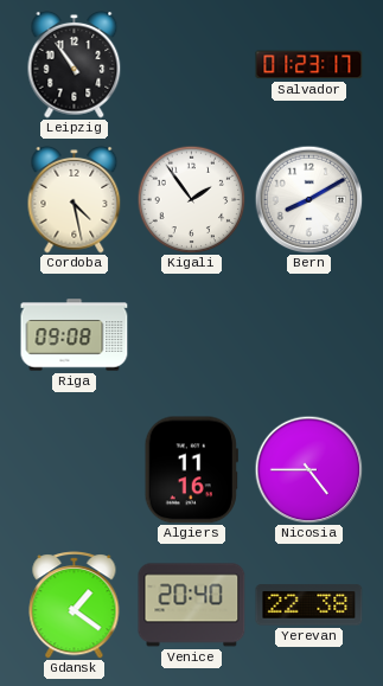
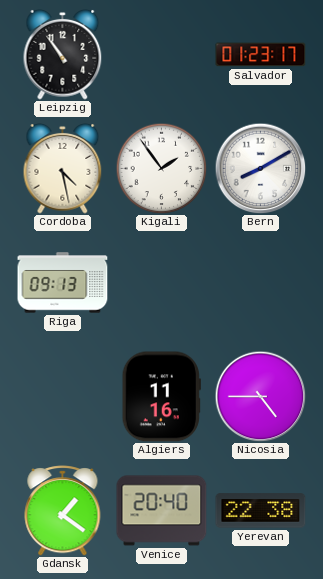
Riga: 09:08 -> 09:13
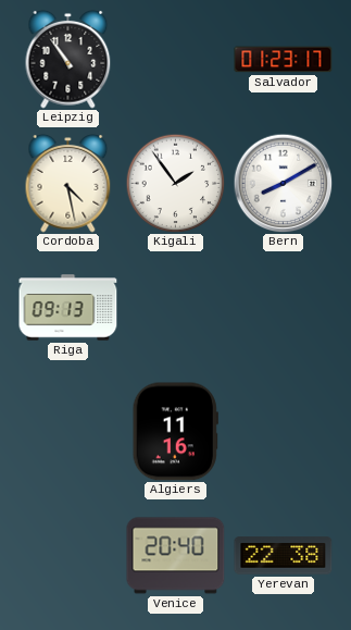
Nicosia: 4:45 -> none
Gdansk: 1:21 -> none
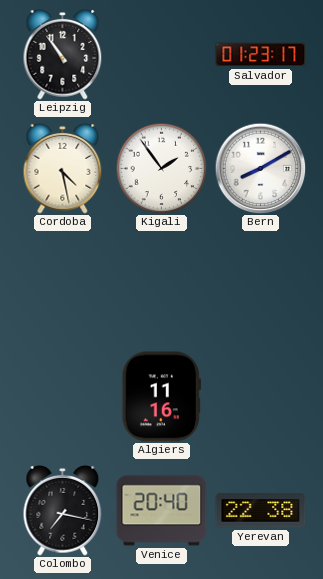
Riga: 09:13 -> none
Colombo: none -> 7:17
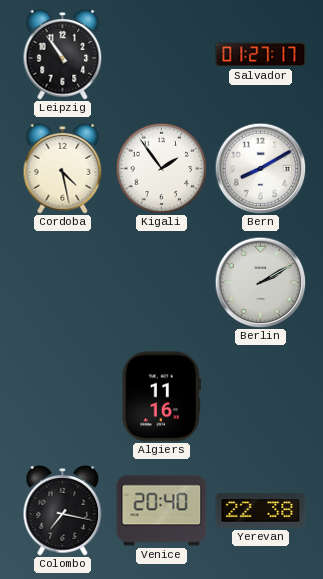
Salvador: 01:23 -> 01:27
Berlin: none -> 2:10
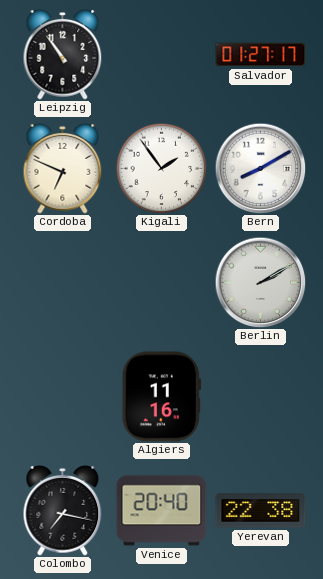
Cordoba: 4:28 -> 6:49
